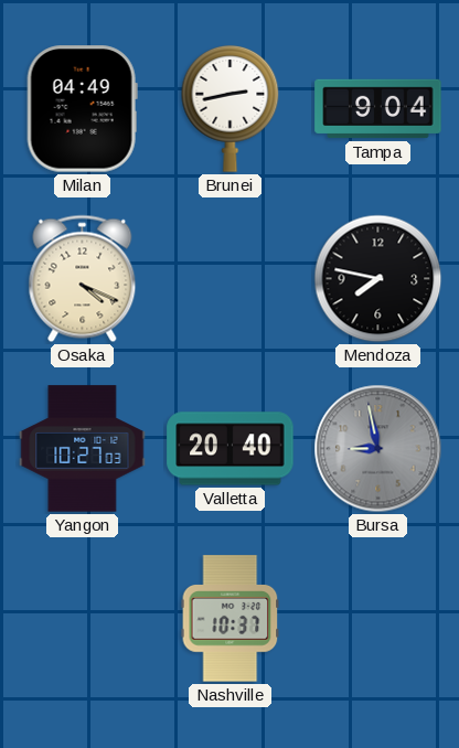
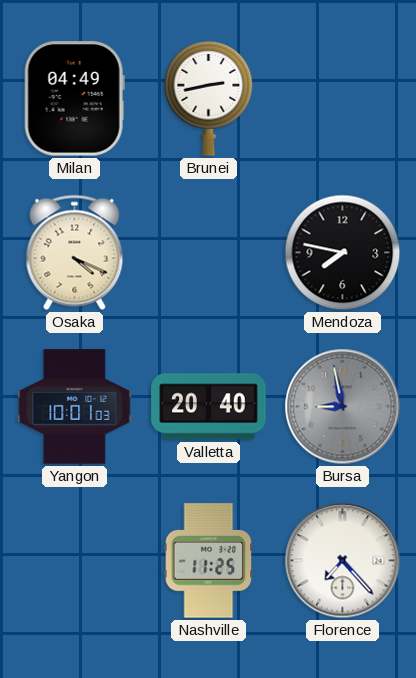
Tampa: 9:04 -> none
Yangon: 10:27 -> 10:01
Nashville: 10:37 -> 11:25
Florence: none -> 7:23
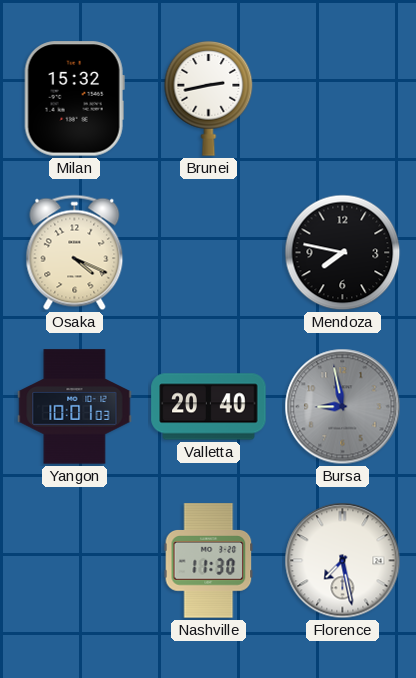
Milan: 04:49 -> 15:32
Nashville: 11:25 -> 11:30
Florence: 7:23 -> 7:28
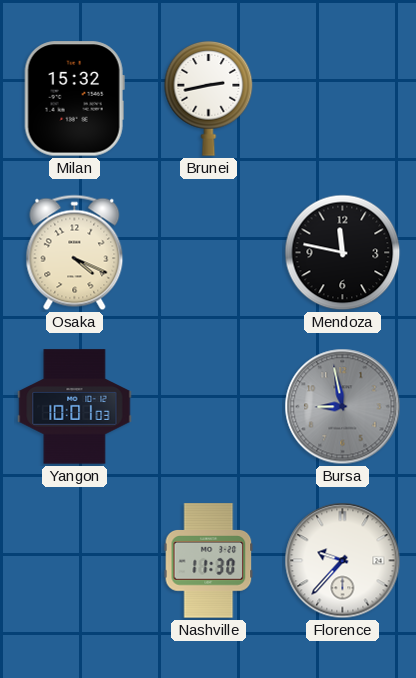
Mendoza: 7:47 -> 11:47
Valletta: 20:40 -> none
Florence: 7:28 -> 9:37
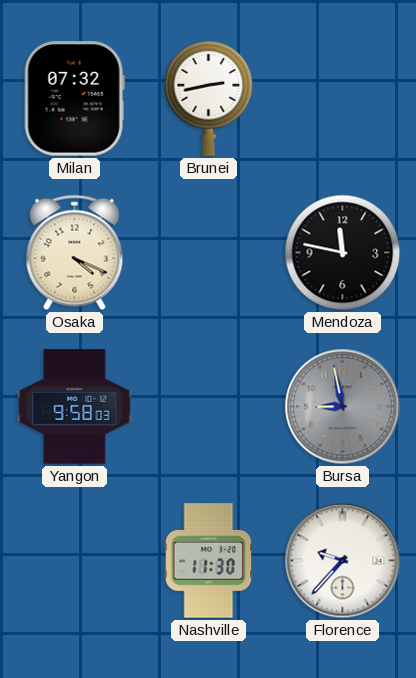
Milan: 15:32 -> 07:32
Yangon: 10:01 -> 9:58
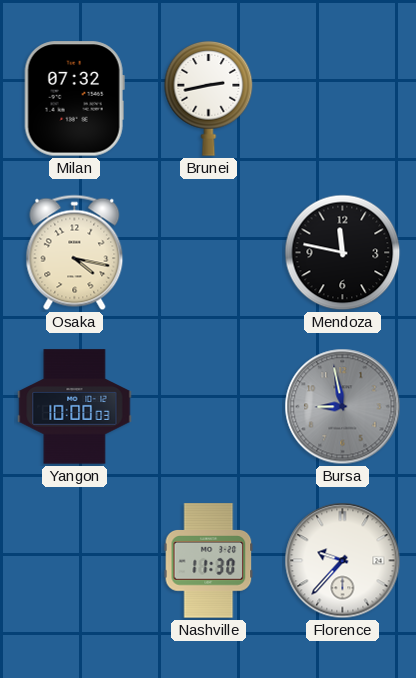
Osaka: 4:19 -> 4:17
Yangon: 9:58 -> 10:00
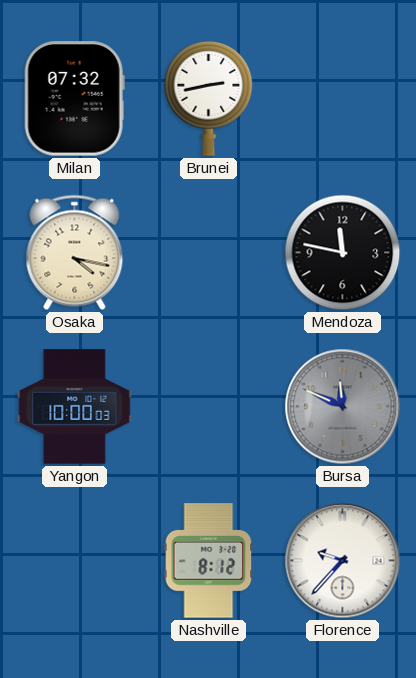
Bursa: 8:58 -> 11:49
Nashville: 11:30 -> 8:12
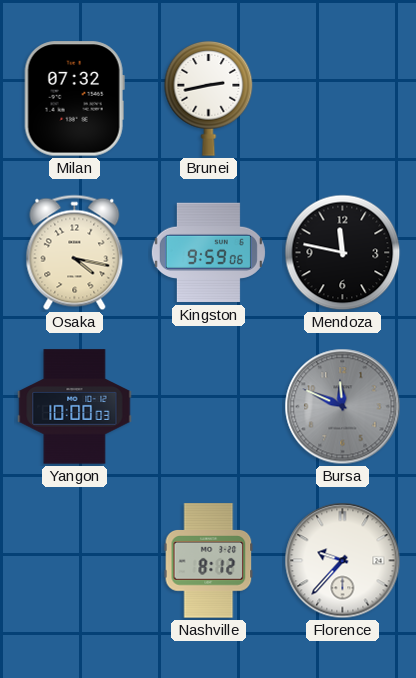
Kingston: none -> 9:59
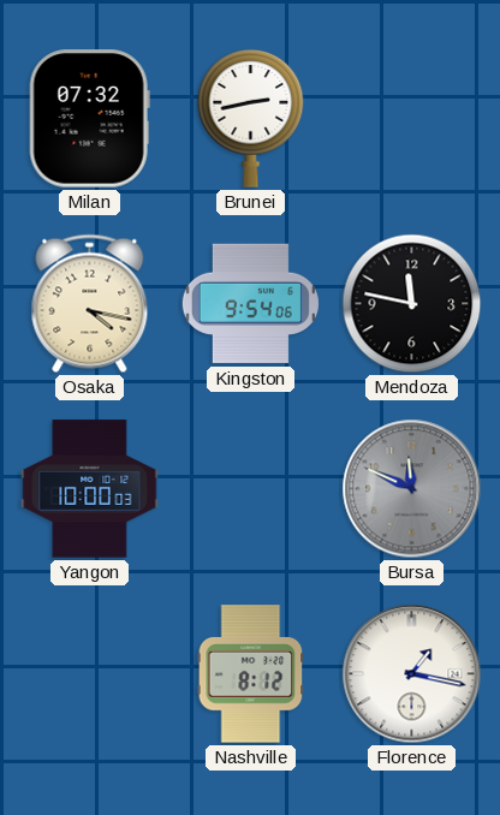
Kingston: 9:59 -> 9:54
Florence: 9:37 -> 1:17
